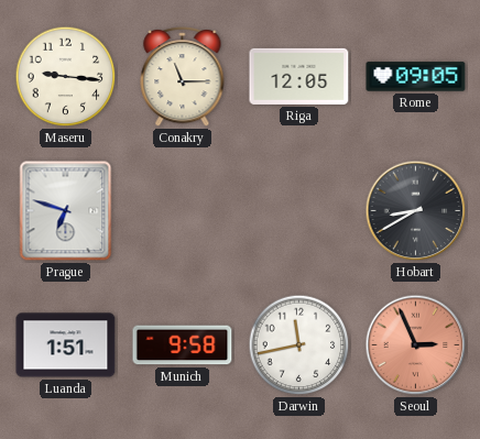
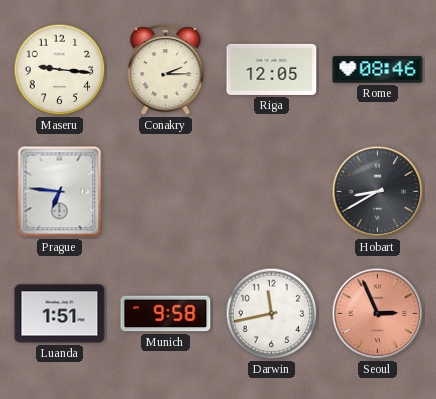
Conakry: 11:15 -> 2:15
Rome: 09:05 -> 08:46
Prague: 6:48 -> 6:46
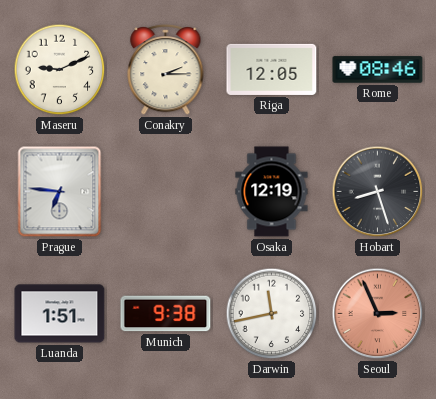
Maseru: 9:16 -> 9:11
Osaka: none -> 12:19
Hobart: 8:40 -> 8:27
Munich: 9:58 -> 9:38
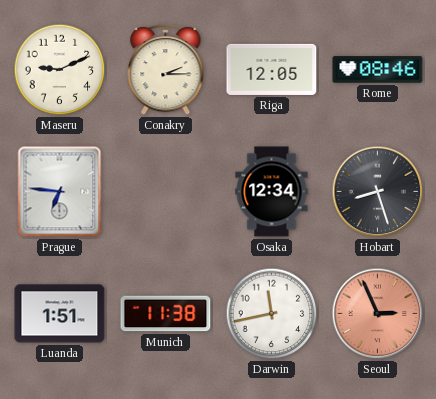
Osaka: 12:19 -> 12:34
Munich: 9:38 -> 11:38
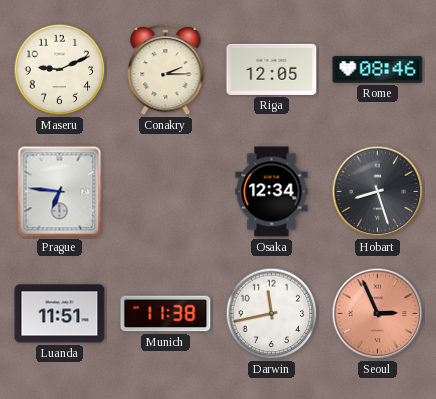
Luanda: 1:51 -> 11:51
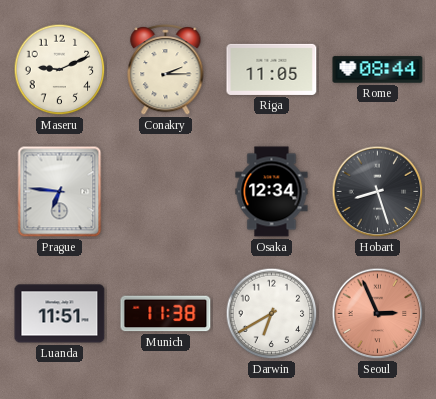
Riga: 12:05 -> 11:05
Rome: 08:46 -> 08:44
Darwin: 11:43 -> 6:40
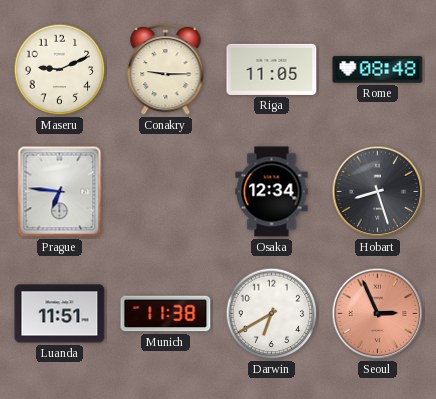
Conakry: 2:15 -> 9:15
Rome: 08:44 -> 08:48
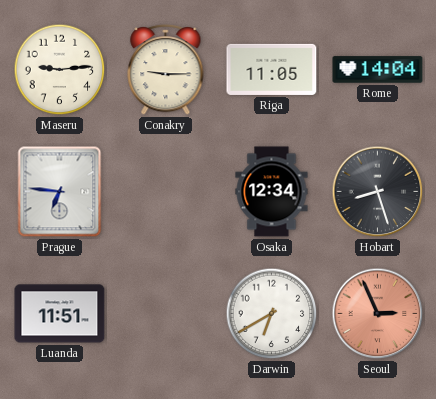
Maseru: 9:11 -> 9:14
Rome: 08:48 -> 14:04
Munich: 11:38 -> none
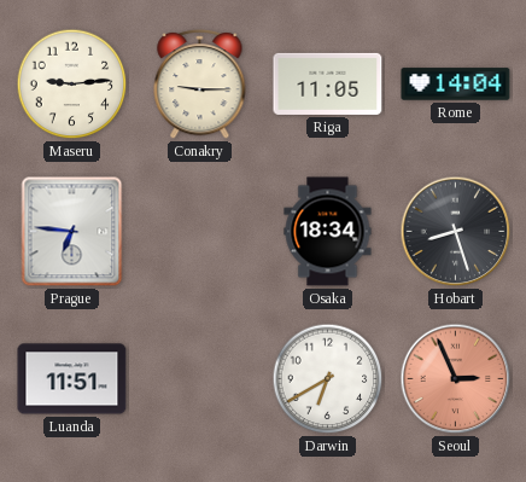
Osaka: 12:34 -> 18:34
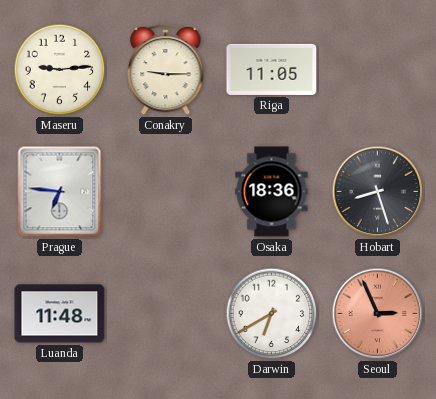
Rome: 14:04 -> none
Osaka: 18:34 -> 18:36
Luanda: 11:51 -> 11:48
